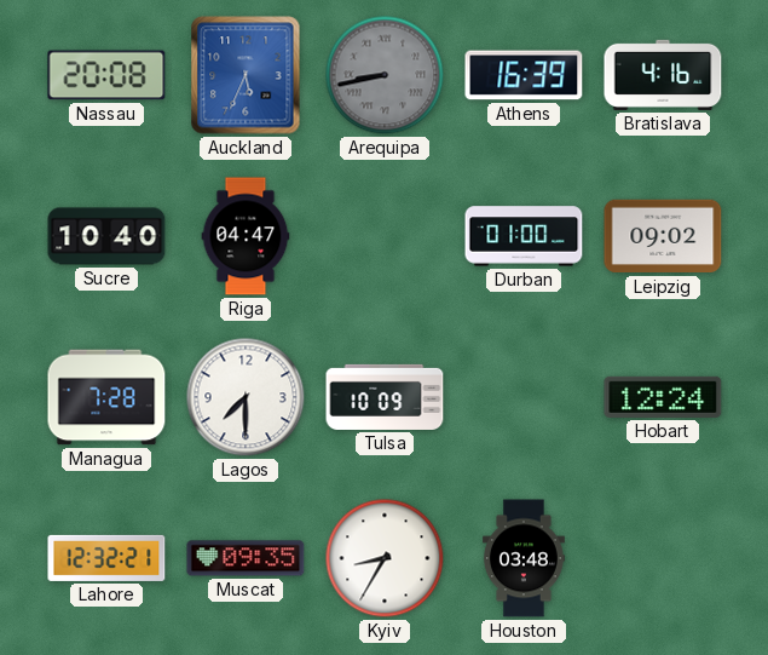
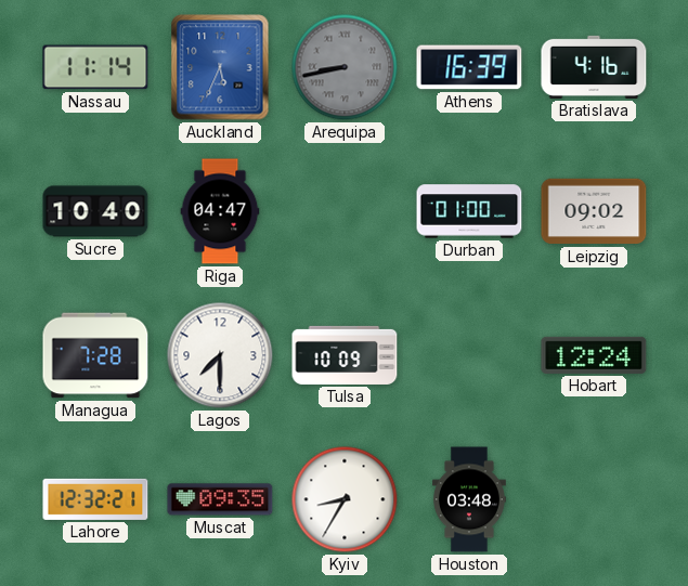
Nassau: 20:08 -> 11:14
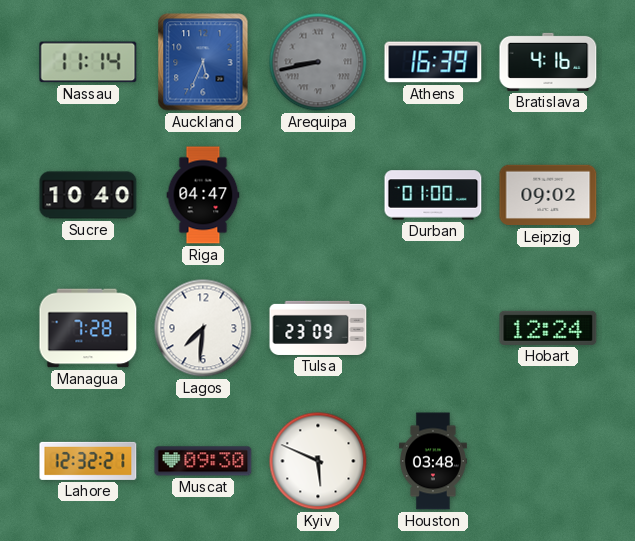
Lagos: 7:30 -> 7:31
Tulsa: 10:09 -> 23:09
Muscat: 09:35 -> 09:30
Kyiv: 8:35 -> 5:49
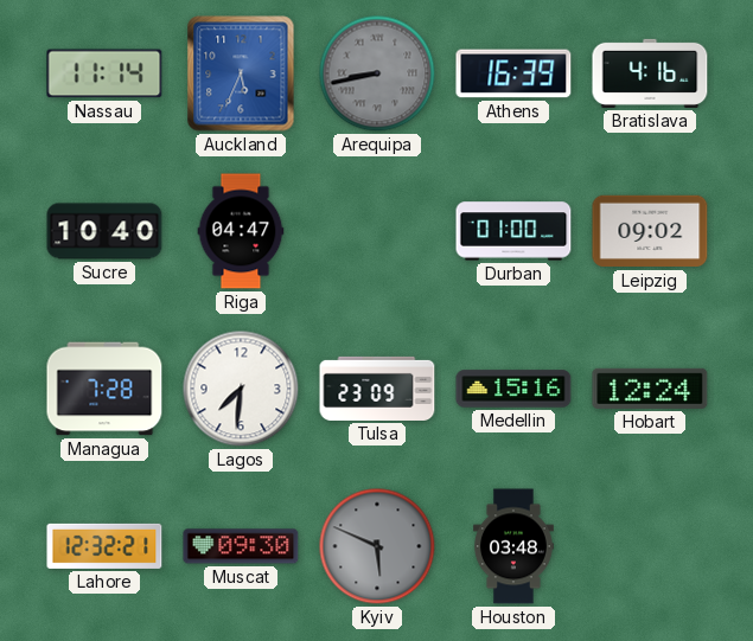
Medellin: none -> 15:16
Kyiv dial: white -> grey
